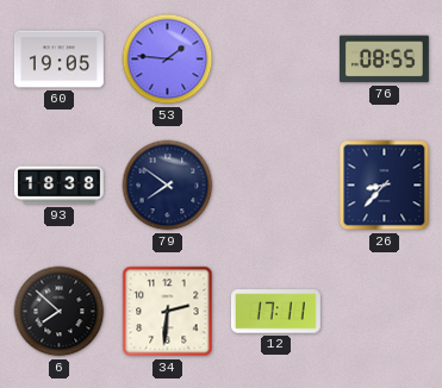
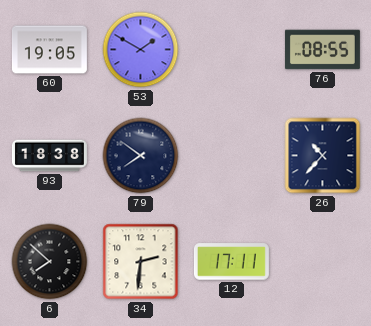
53: 1:46 -> 1:50
26: 8:37 -> 10:37
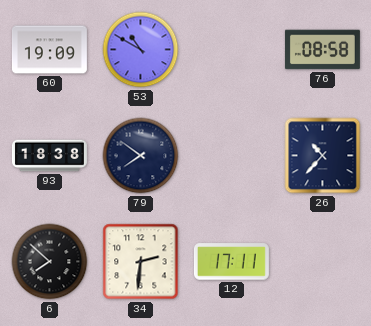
60: 19:05 -> 19:09
53: 1:50 -> 10:50
76: 08:55 -> 08:58
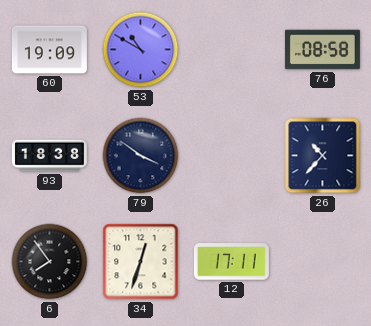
79: 7:51 -> 3:51
6: 7:52 -> 7:54
34: 2:31 -> 12:33
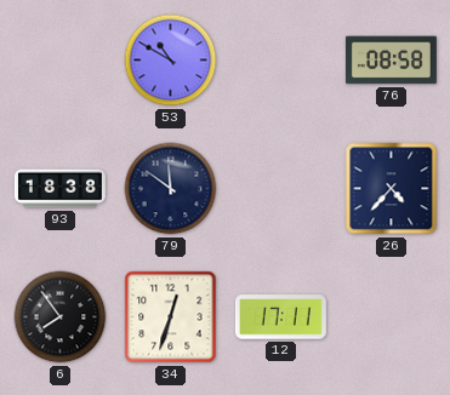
60: 19:09 -> none
79: 3:51 -> 11:51
26: 10:37 -> 4:37
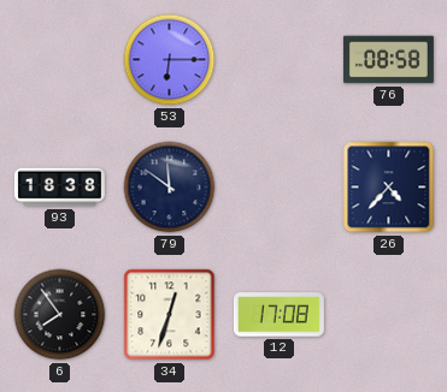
53: 10:50 -> 6:15
12: 17:11 -> 17:08
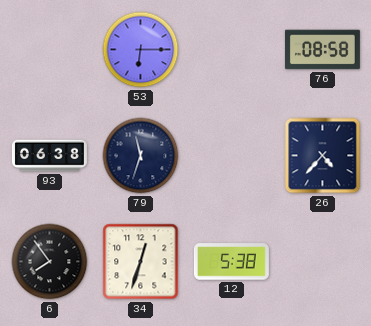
93: 18:38 -> 06:38
79: 11:51 -> 11:33
12: 17:08 -> 5:38
